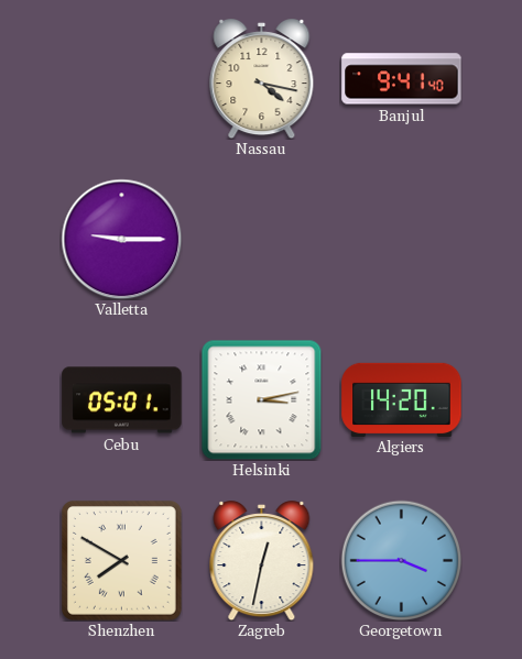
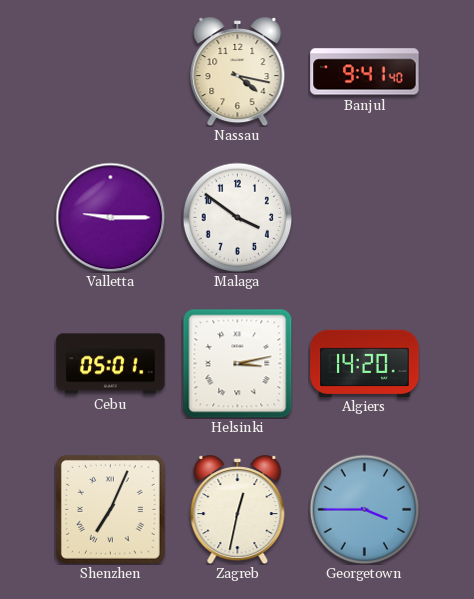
Malaga: none -> 3:51
Shenzhen: 7:50 -> 7:04
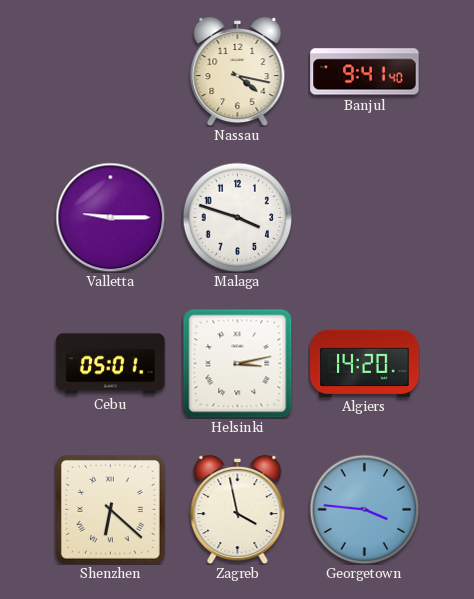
Malaga: 3:51 -> 3:48
Shenzhen: 7:04 -> 6:22
Zagreb: 12:32 -> 3:58
Georgetown: 3:45 -> 3:46
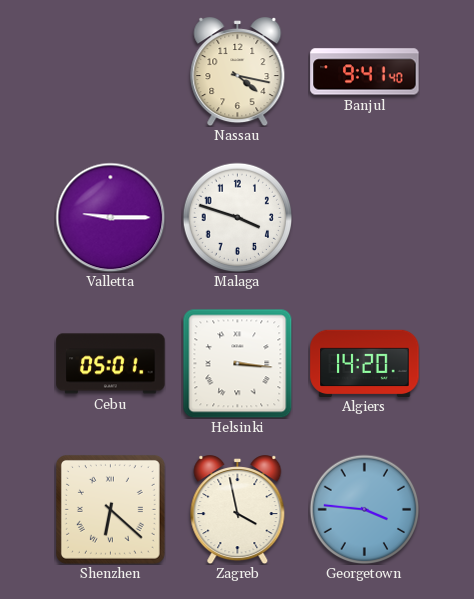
Helsinki: 3:13 -> 3:16
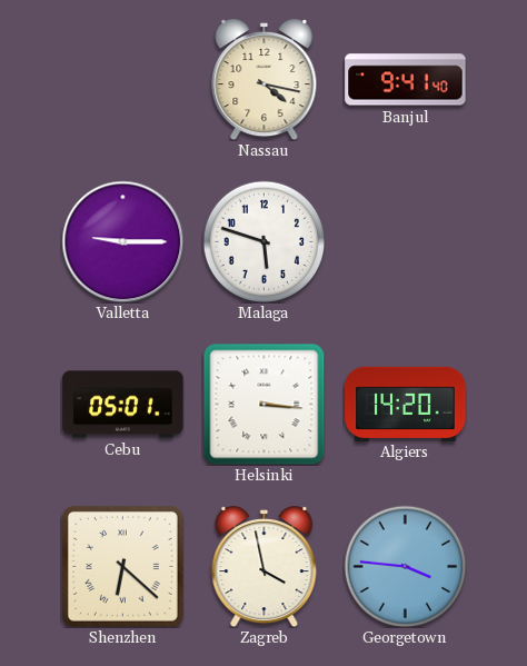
Malaga: 3:48 -> 5:48
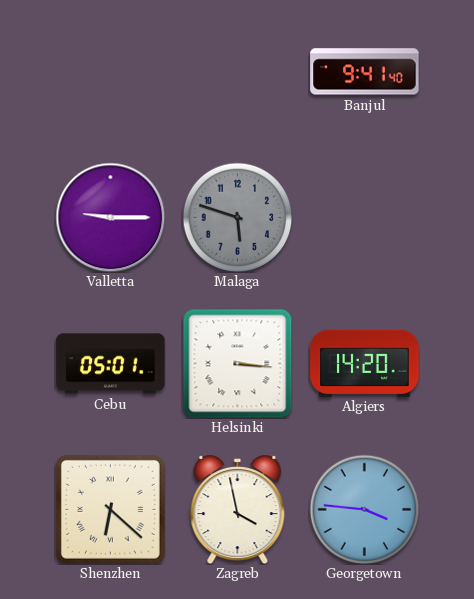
Nassau: 4:17 -> none
Malaga dial: white -> grey
